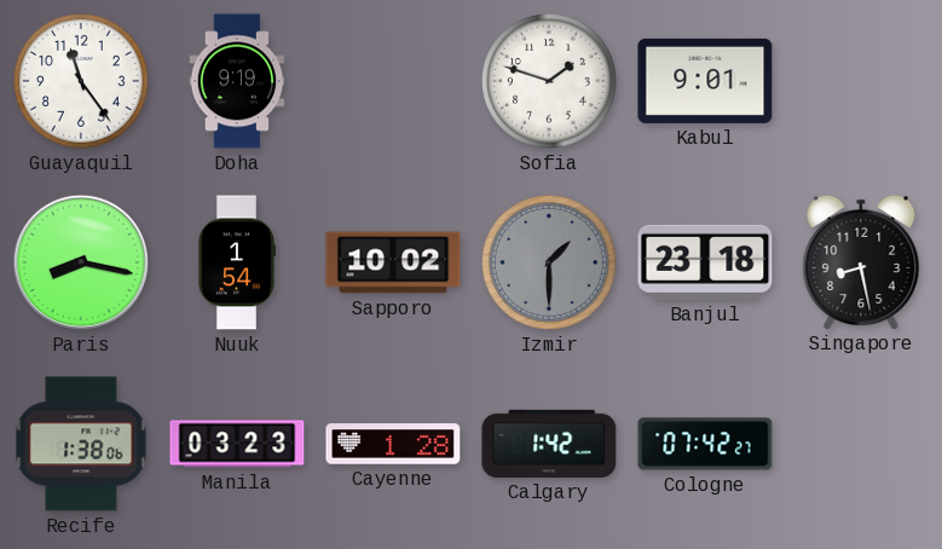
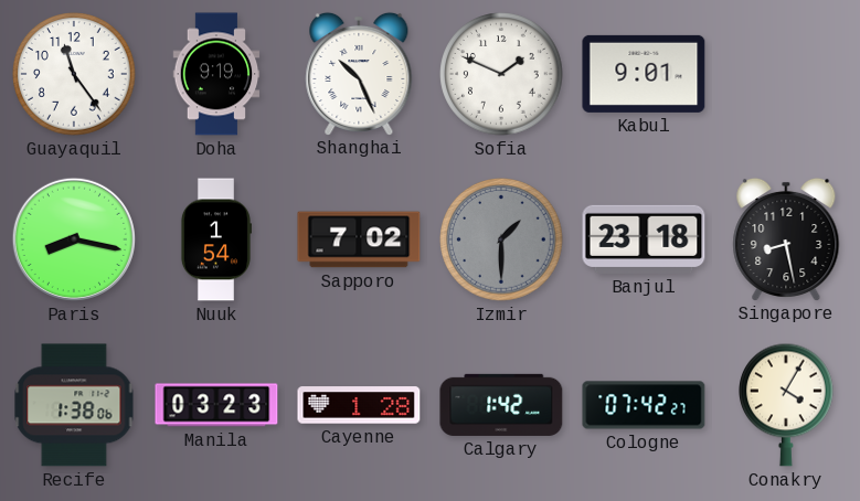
Shanghai: none -> 10:26
Sofia: 1:48 -> 1:49
Sapporo: 10:02 -> 7:02
Conakry: none -> 4:05
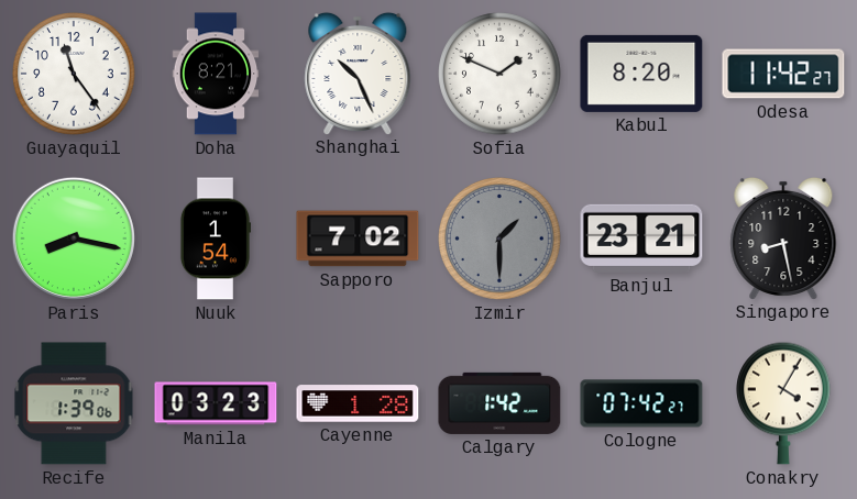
Doha: 9:19 -> 8:21
Kabul: 9:01 -> 8:20
Odesa: none -> 11:42
Banjul: 23:18 -> 23:21
Recife: 1:38 -> 1:39
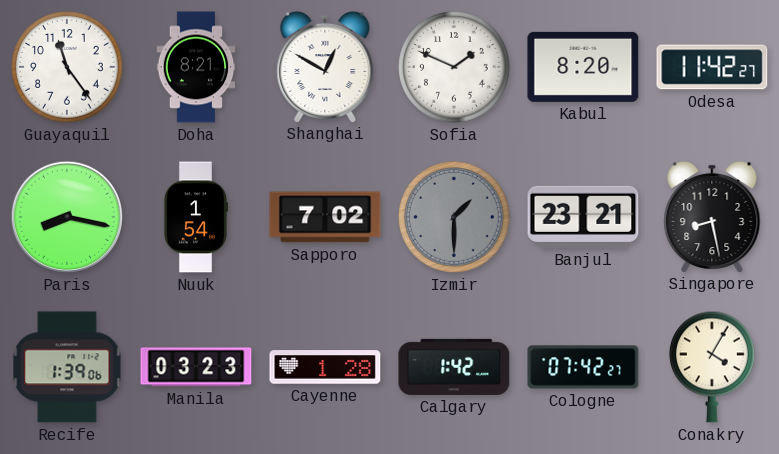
Shanghai: 10:26 -> 12:50
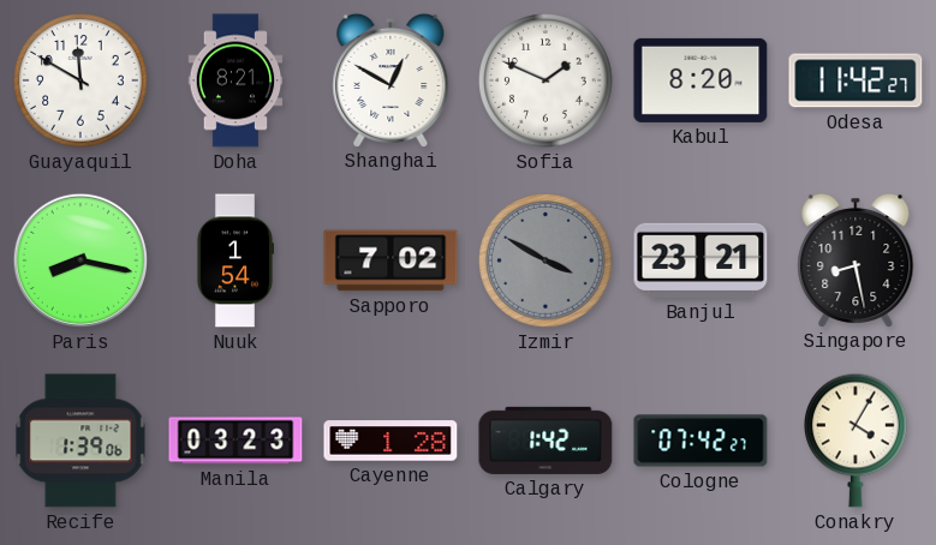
Guayaquil: 11:24 -> 11:50
Izmir: 1:30 -> 3:50
